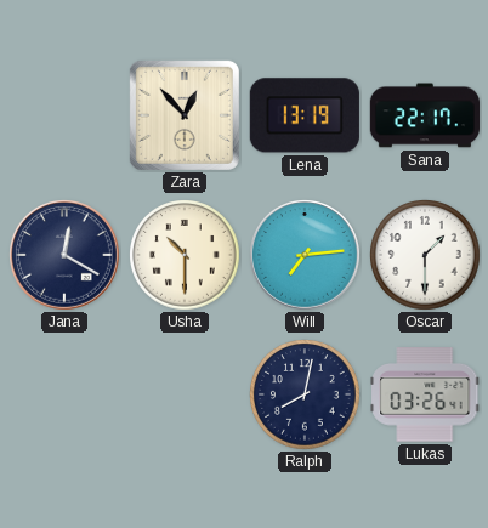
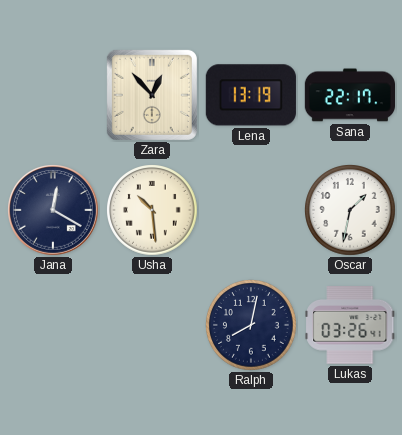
Usha: 10:30 -> 10:29
Will: 7:14 -> none
Oscar: 1:30 -> 1:32
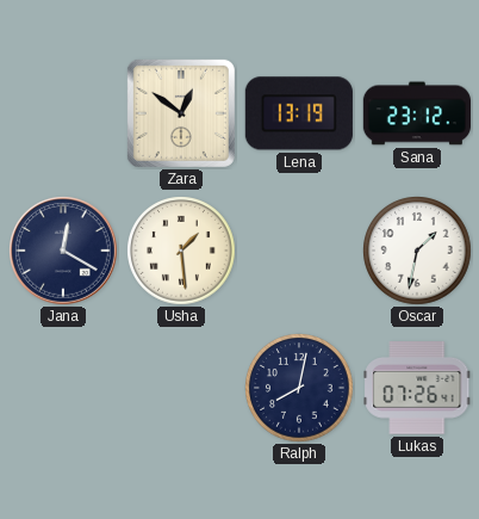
Zara: 12:53 -> 12:51
Sana: 22:17 -> 23:12
Usha: 10:29 -> 1:29
Lukas: 03:26 -> 07:26
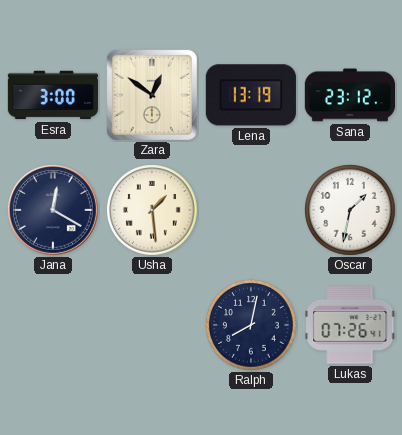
Esra: none -> 3:00
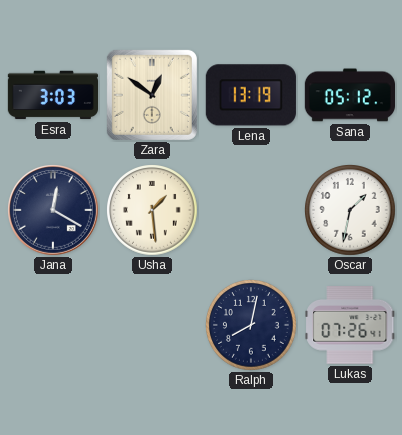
Esra: 3:00 -> 3:03
Sana: 23:12 -> 05:12
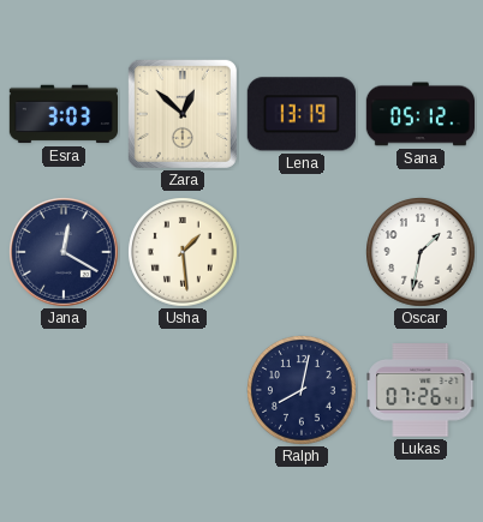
Zara: 12:51 -> 12:52
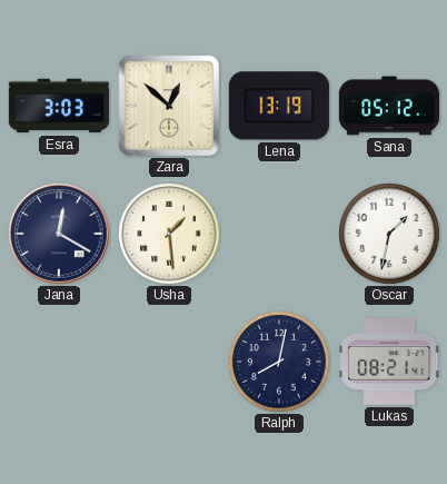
Lukas: 07:26 -> 08:21
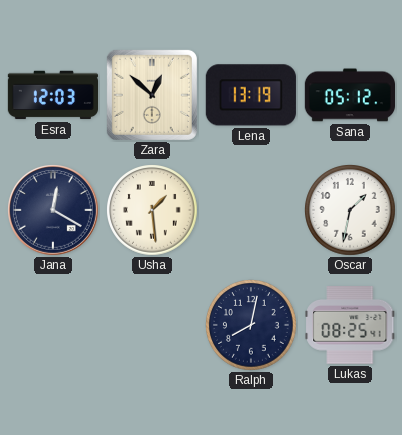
Esra: 3:03 -> 12:03
Lukas: 08:21 -> 08:25
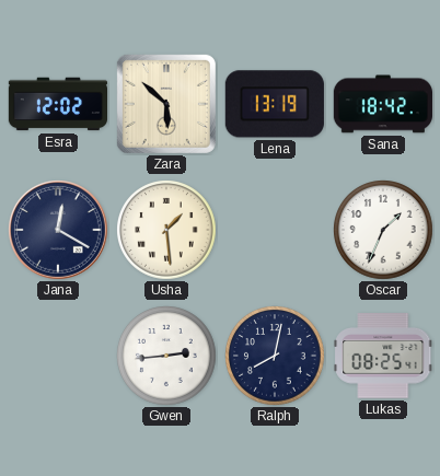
Esra: 12:03 -> 12:02
Zara: 12:52 -> 5:52
Sana: 05:12 -> 18:42
Oscar: 1:32 -> 1:34
Gwen: none -> 2:44
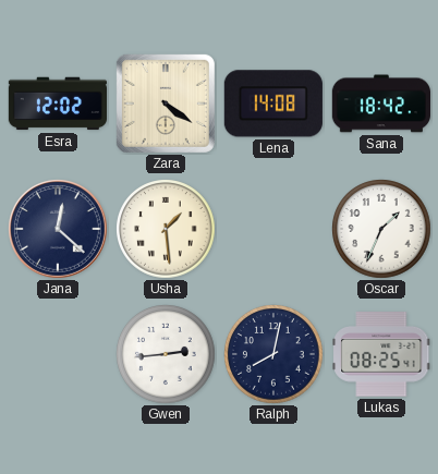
Zara: 5:52 -> 4:21
Lena: 13:19 -> 14:08
Jana: 12:20 -> 12:22
